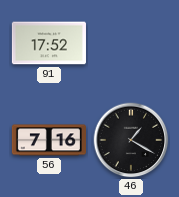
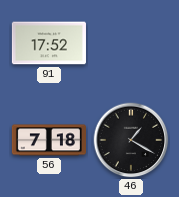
56: 7:16 -> 7:18
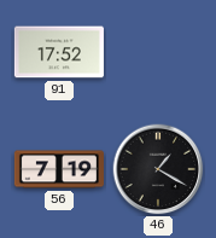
56: 7:18 -> 7:19
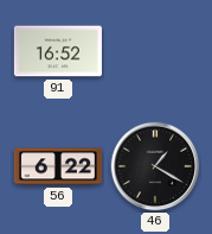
91: 17:52 -> 16:52
56: 7:19 -> 6:22
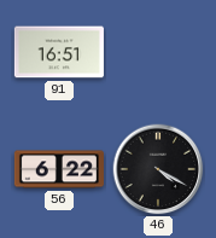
91: 16:52 -> 16:51
46: 1:20 -> 4:20
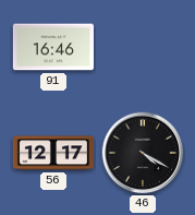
91: 16:51 -> 16:46
56: 6:22 -> 12:17
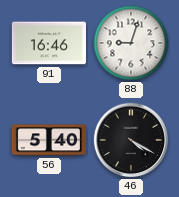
88: none -> 9:03
56: 12:17 -> 5:40
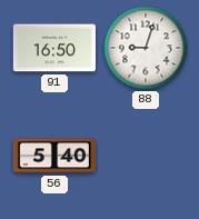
91: 16:46 -> 16:50
46: 4:20 -> none
